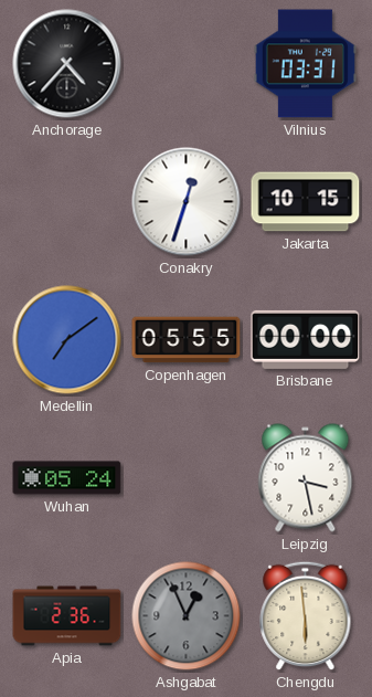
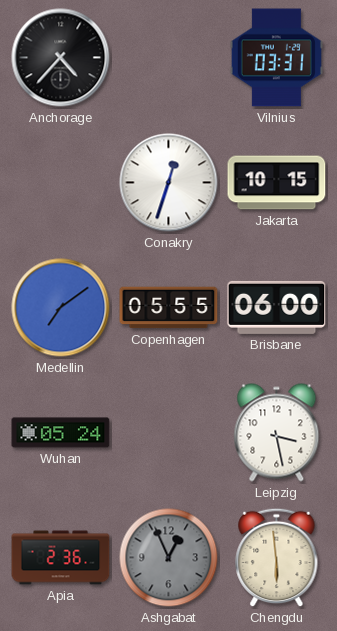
Brisbane: 00:00 -> 06:00
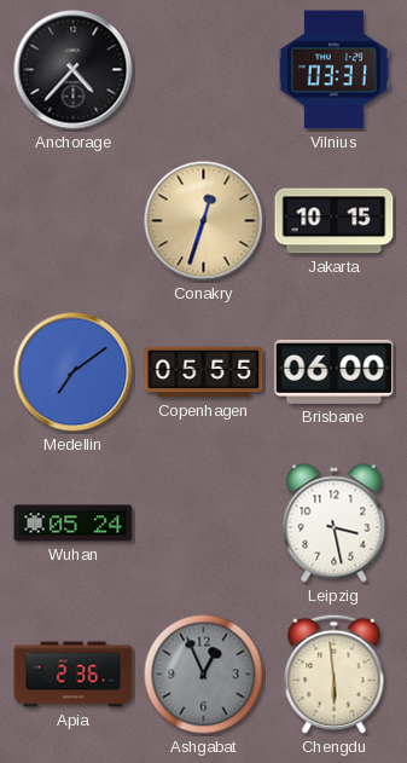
Conakry dial: white -> champagne
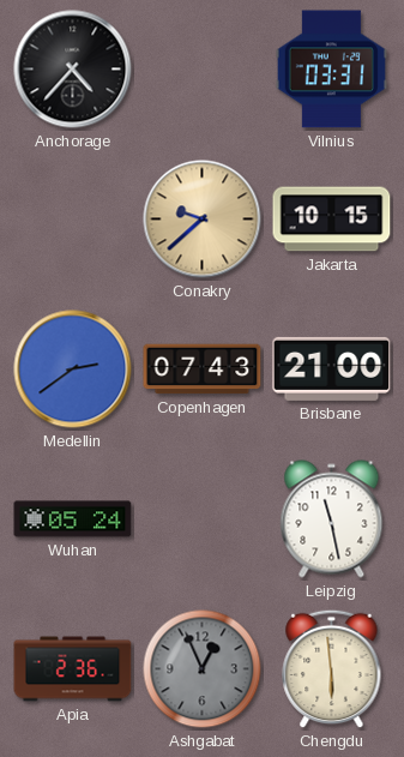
Conakry: 12:33 -> 9:38
Medellin: 7:09 -> 2:39
Copenhagen: 05:55 -> 07:43
Brisbane: 06:00 -> 21:00
Leipzig: 3:28 -> 11:28
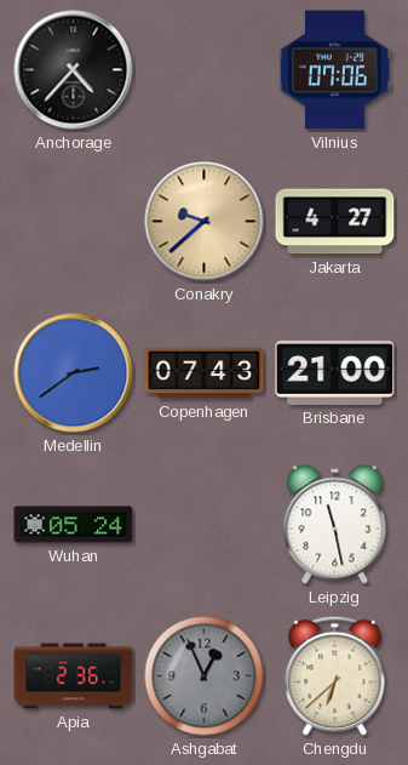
Vilnius: 03:31 -> 07:06
Jakarta: 10:15 -> 4:27
Chengdu: 5:59 -> 6:38
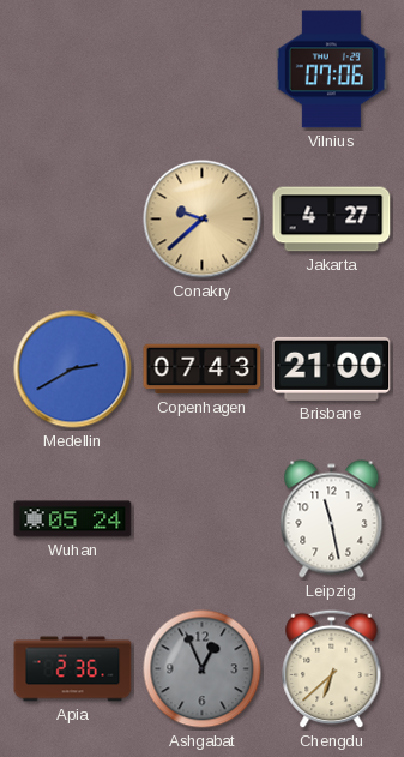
Anchorage: 4:37 -> none
Medellin: 2:39 -> 2:40
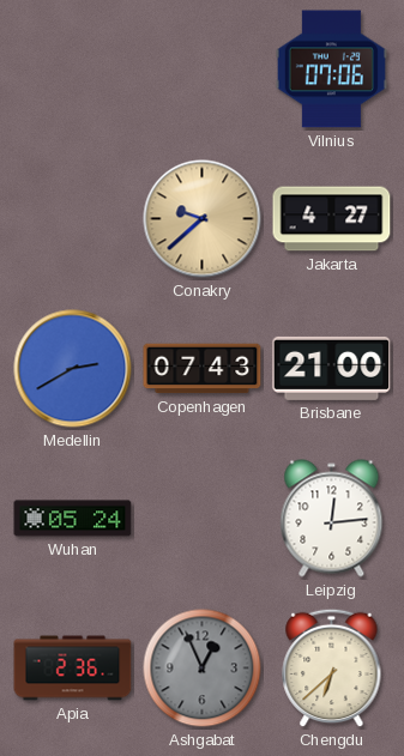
Leipzig: 11:28 -> 12:14
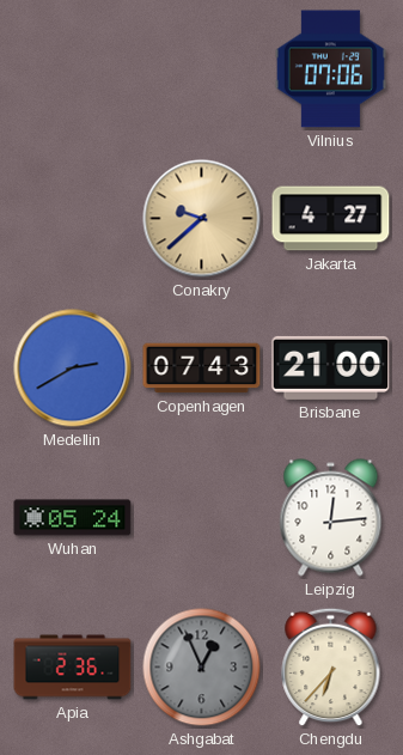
Chengdu: 6:38 -> 6:37
